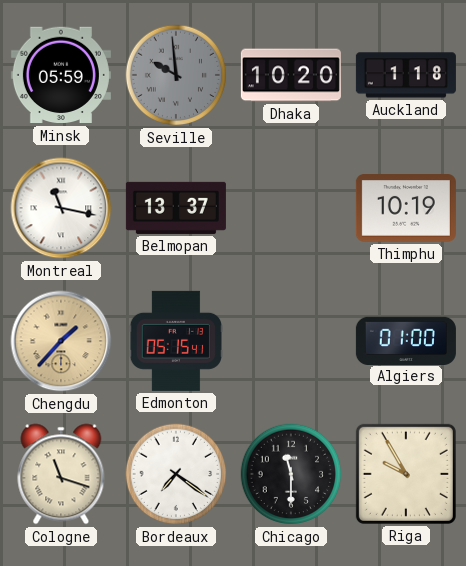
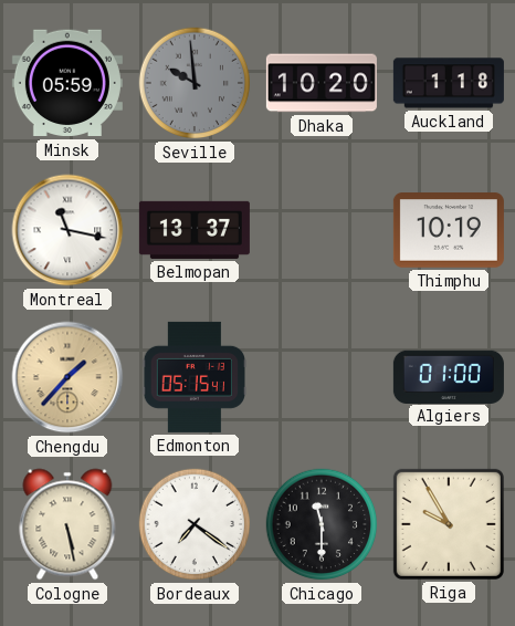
Cologne: 11:18 -> 5:28
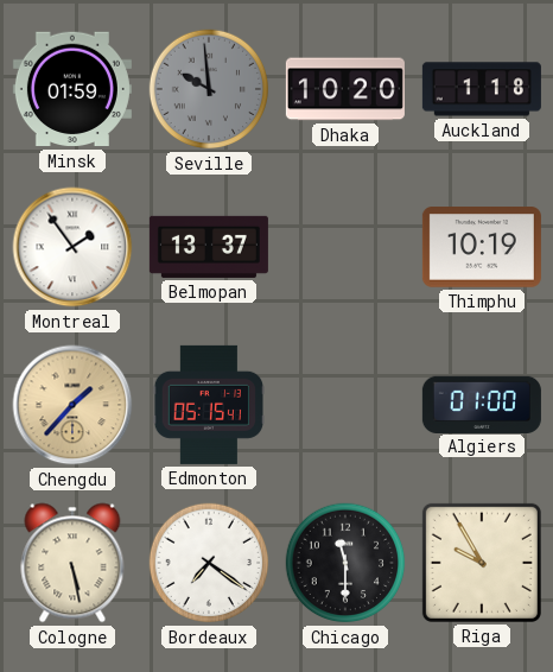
Minsk: 05:59 -> 01:59
Montreal: 11:17 -> 1:54
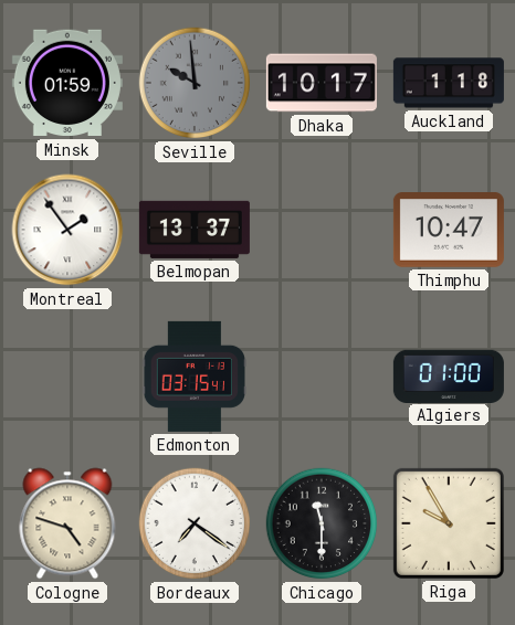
Dhaka: 10:20 -> 10:17
Thimphu: 10:19 -> 10:47
Chengdu: 1:37 -> none
Edmonton: 05:15 -> 03:15
Cologne: 5:28 -> 4:48
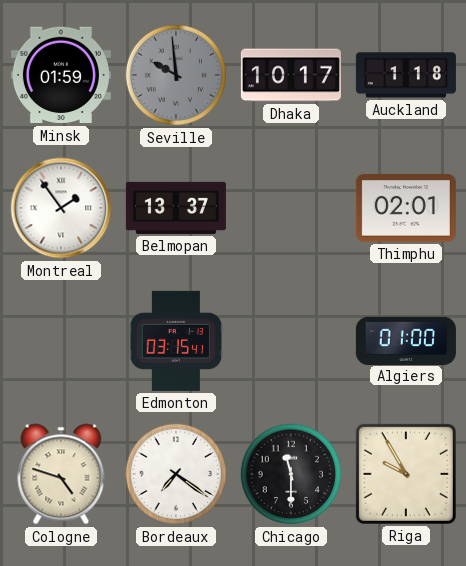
Thimphu: 10:47 -> 02:01
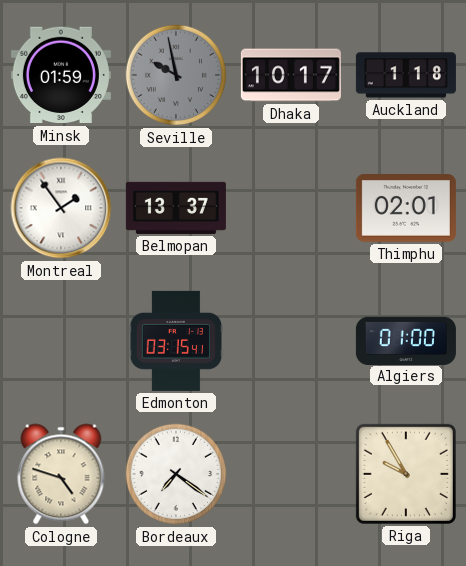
Seville: 9:59 -> 9:58
Chicago: 11:30 -> none
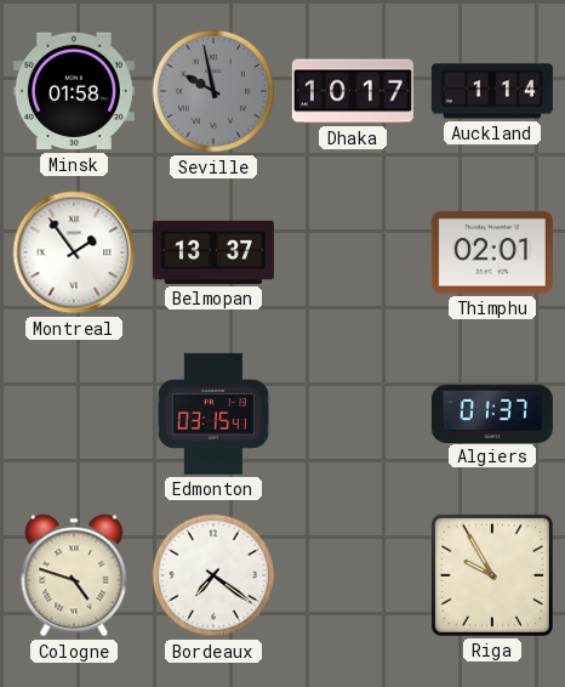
Minsk: 01:59 -> 01:58
Auckland: 1:18 -> 1:14
Algiers: 01:00 -> 01:37
